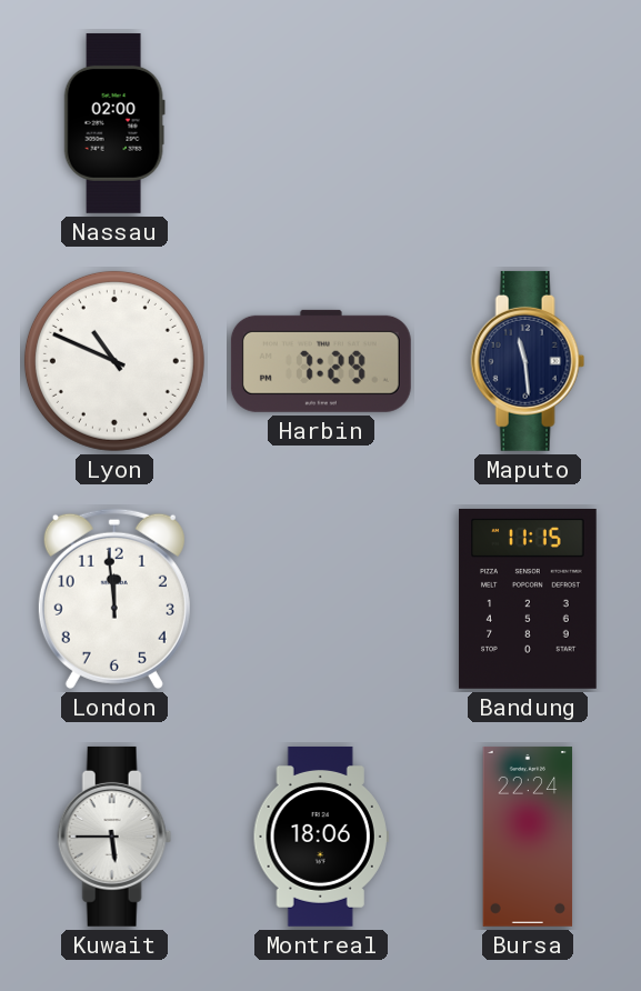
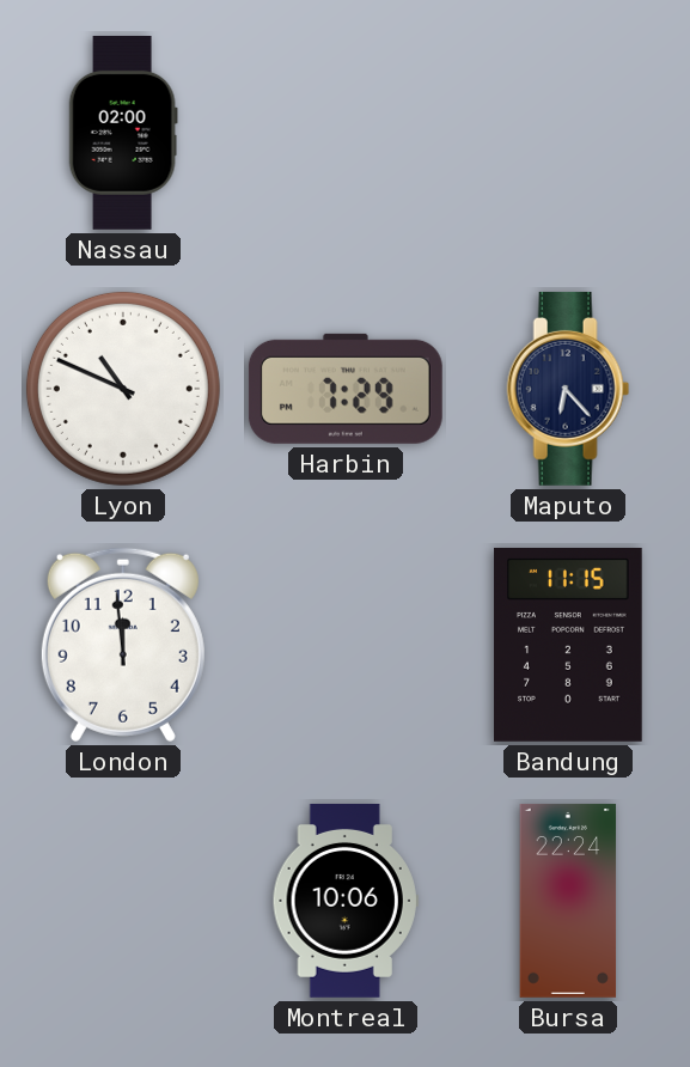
Maputo: 11:29 -> 6:23
Kuwait: 5:45 -> none
Montreal: 18:06 -> 10:06
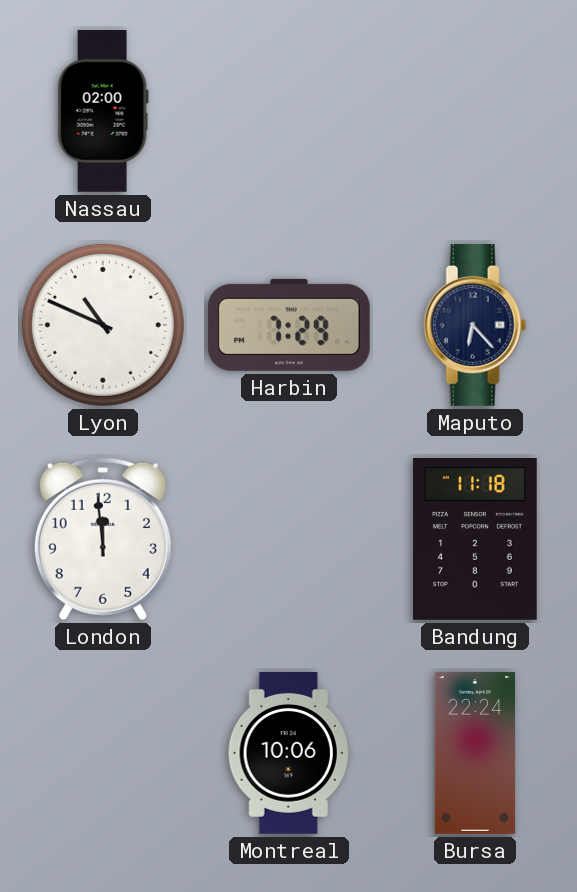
Bandung: 11:15 -> 11:18
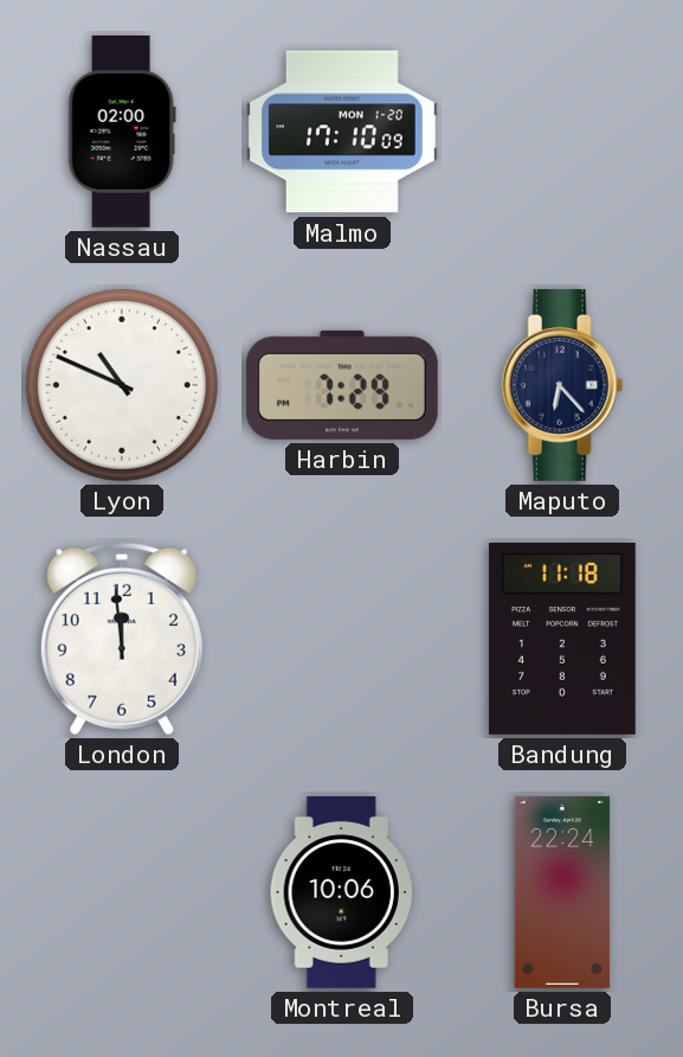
Malmo: none -> 17:10
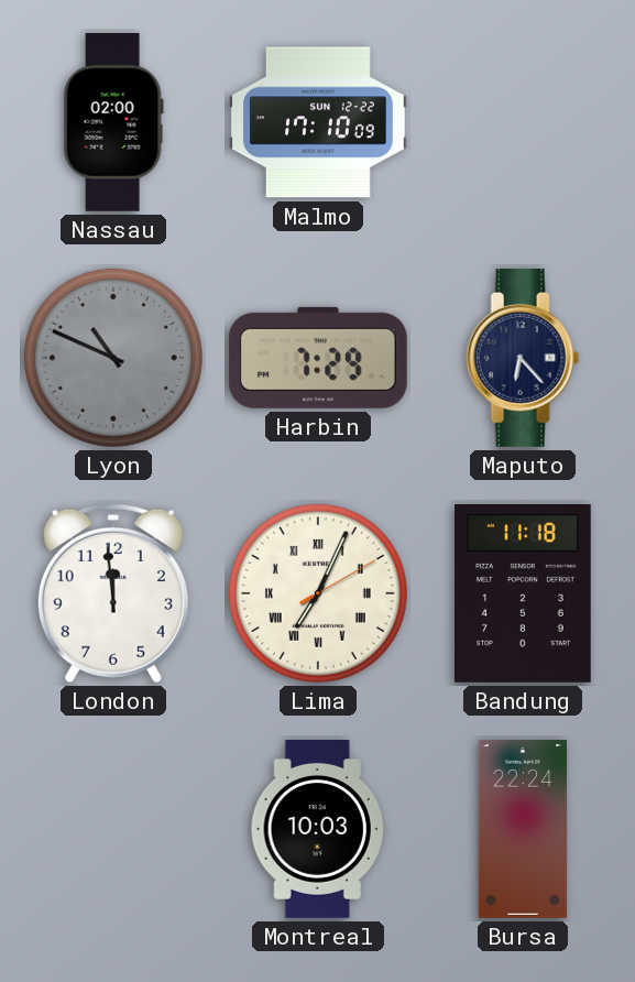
Malmo date: MON 1-20 -> SUN 12-22
Lyon dial: white -> grey
Lima: none -> 7:04
Montreal: 10:06 -> 10:03
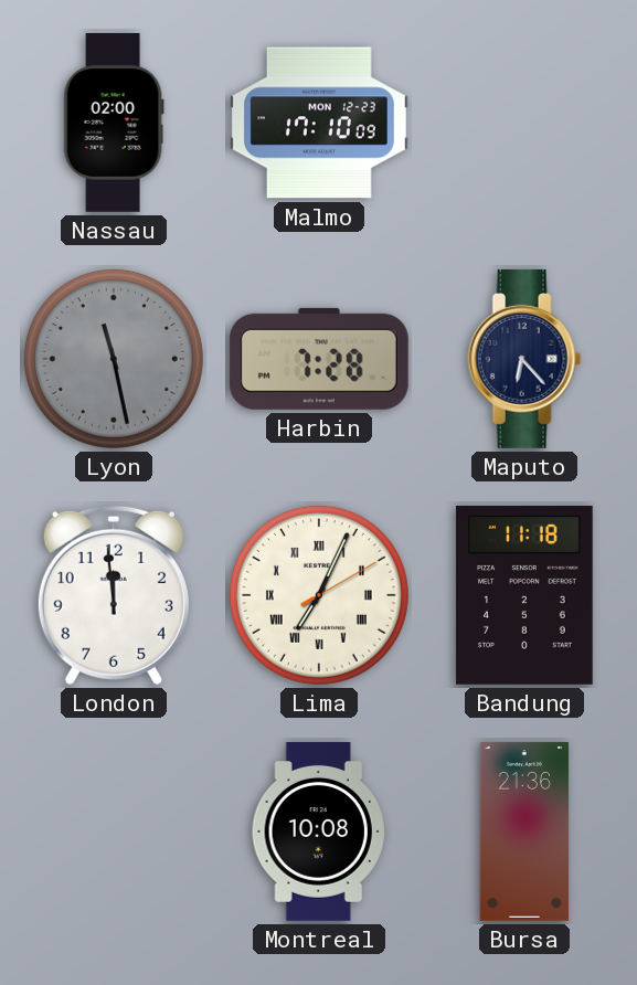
Malmo date: SUN 12-22 -> MON 12-23
Lyon: 10:49 -> 11:28
Harbin: 7:29 -> 7:28
Montreal: 10:03 -> 10:08
Bursa: 22:24 -> 21:36
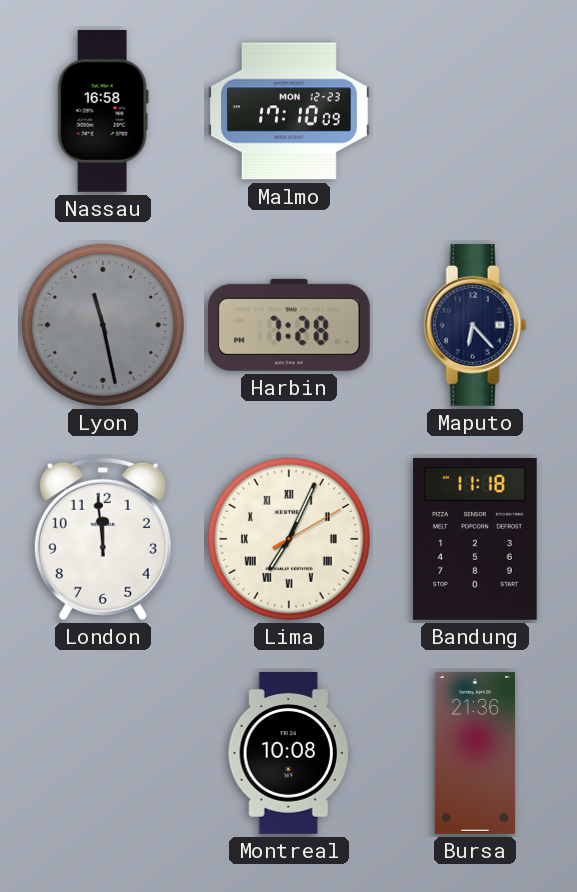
Nassau: 02:00 -> 16:58
